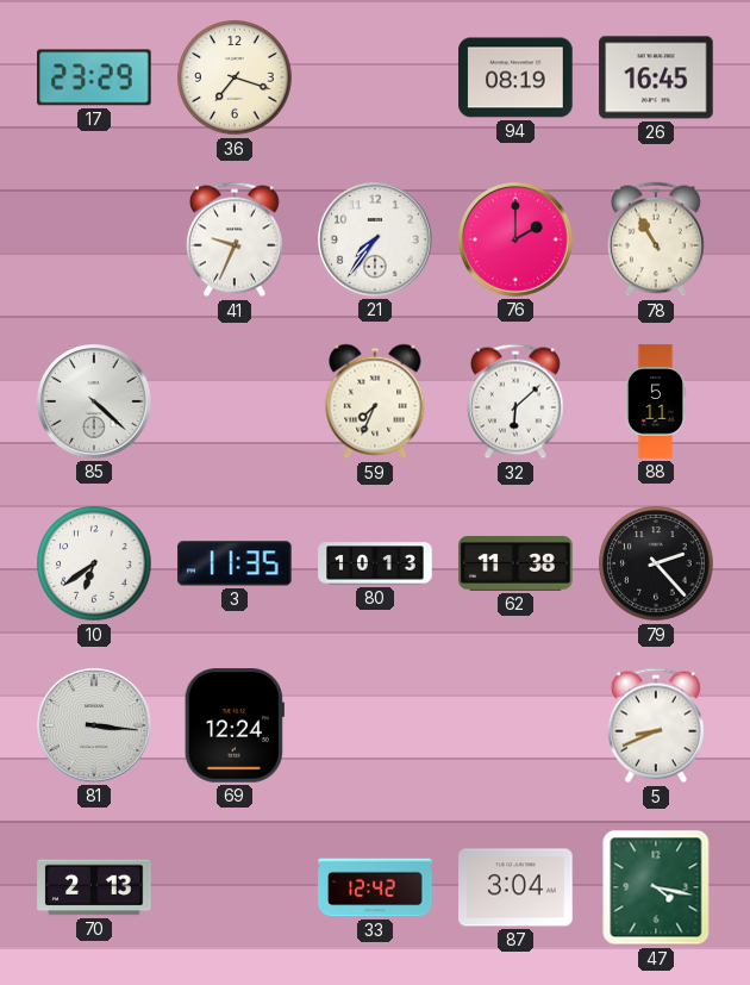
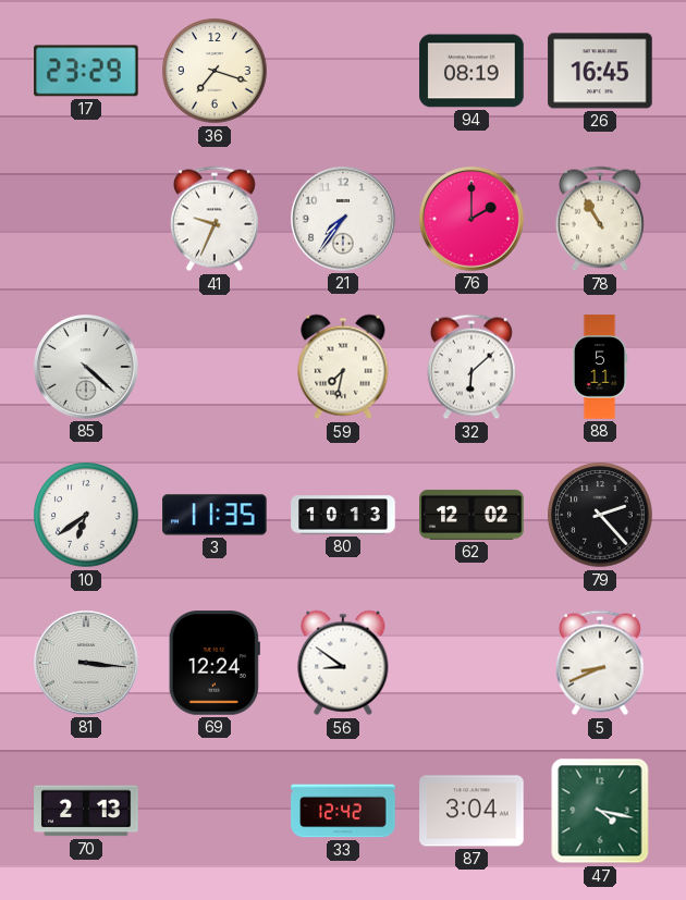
59: 7:34 -> 7:32
62: 11:38 -> 12:02
56: none -> 8:51
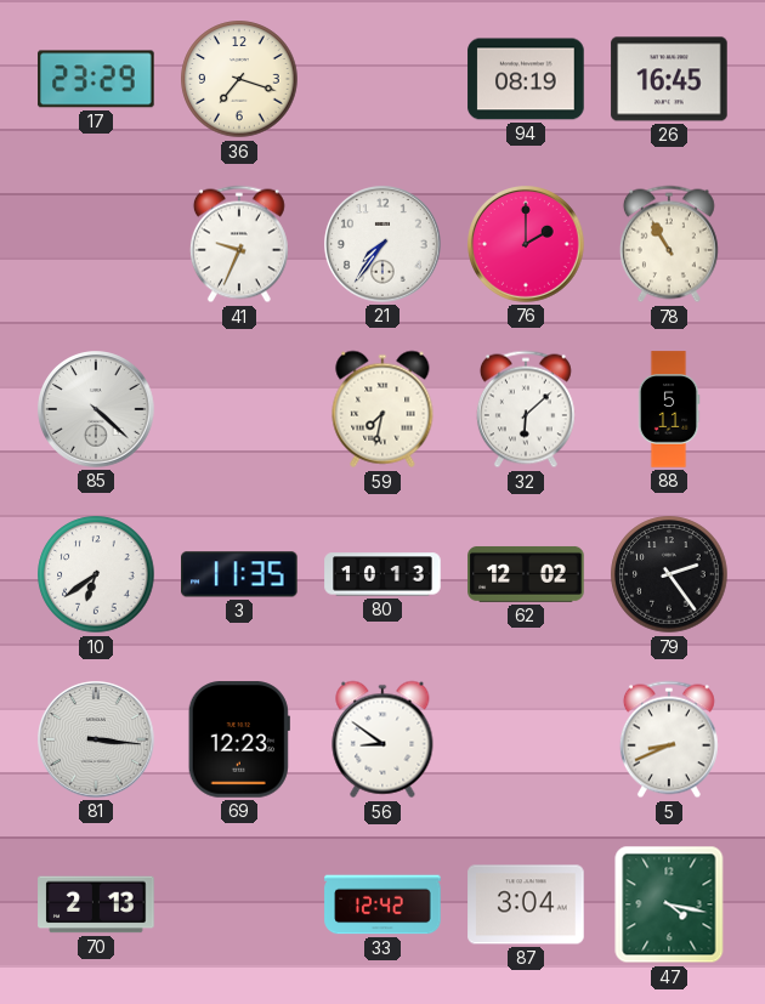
79: 2:23 -> 2:24
69: 12:24 -> 12:23
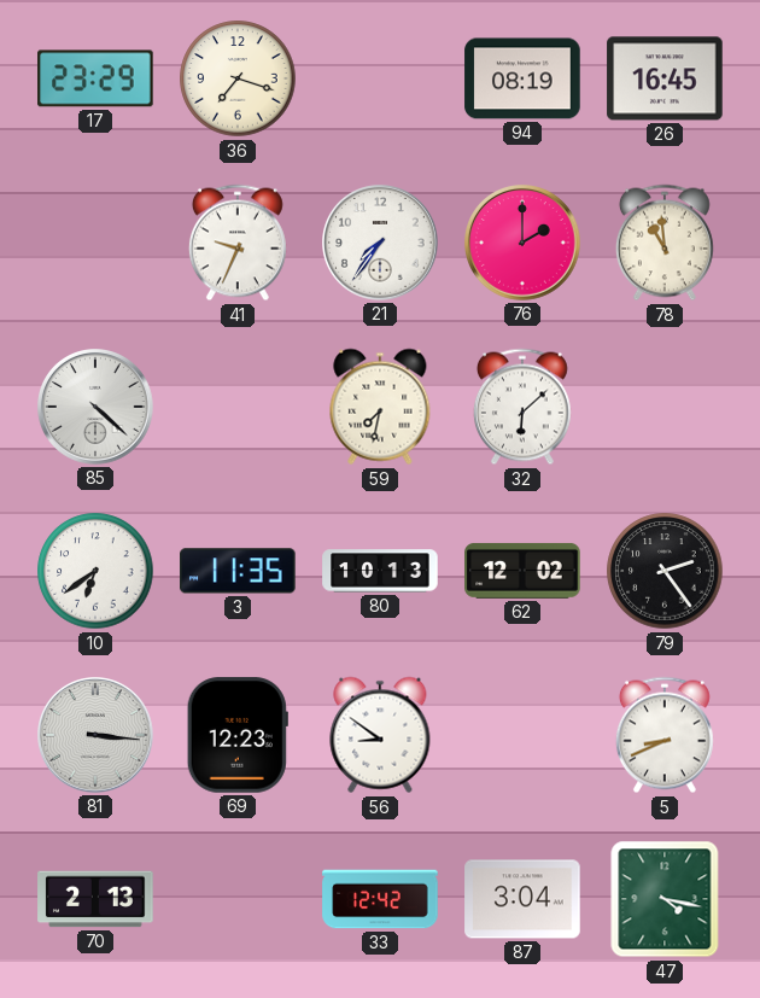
78: 10:55 -> 10:59
88: 5:11 -> none
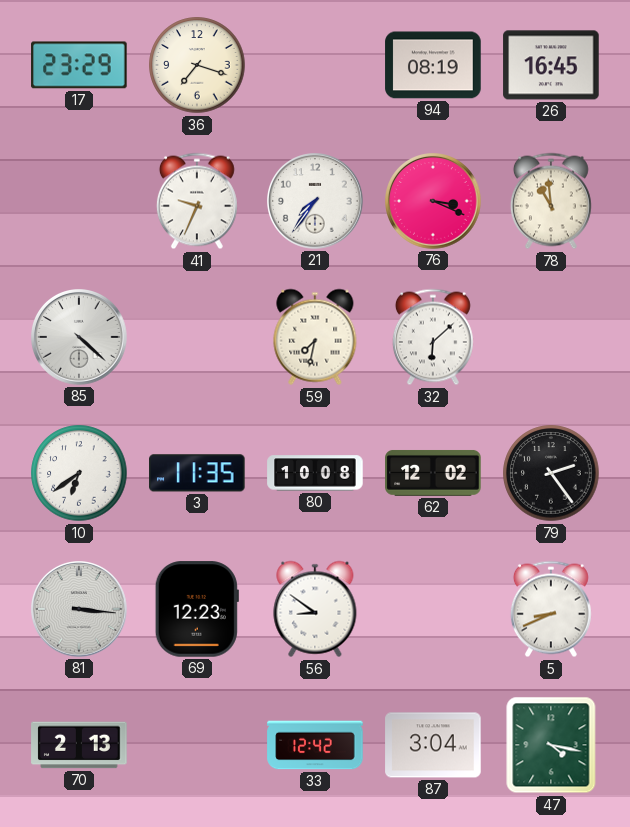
76: 2:00 -> 3:19
80: 10:13 -> 10:08
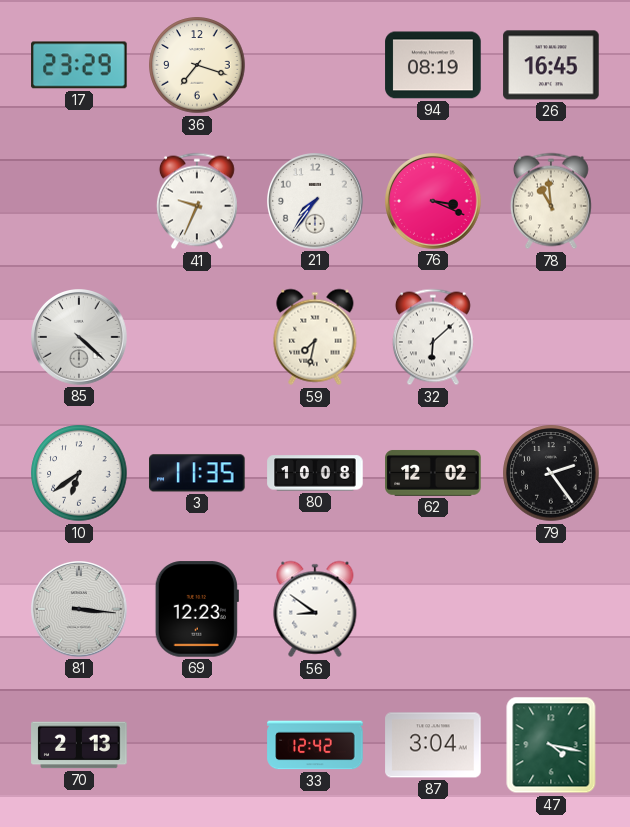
5: 8:41 -> none
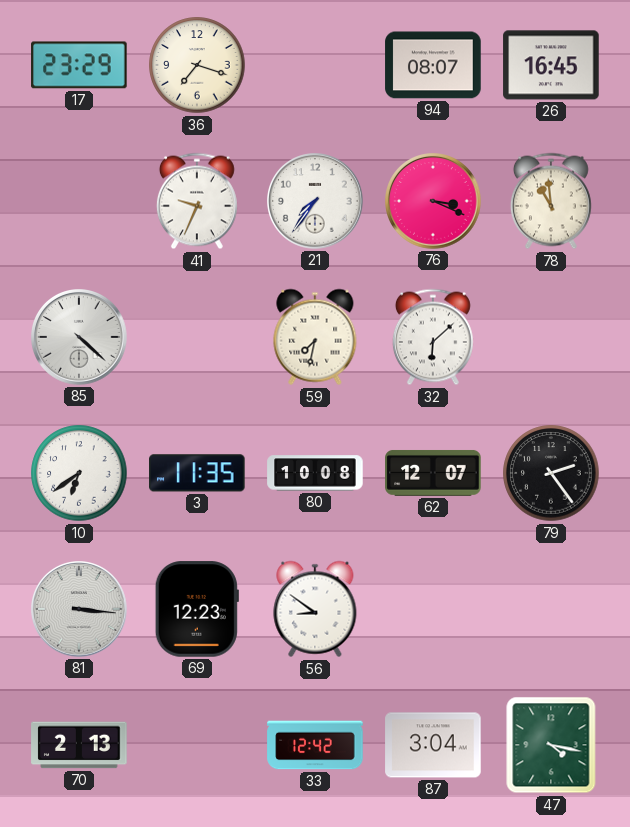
94: 08:19 -> 08:07
62: 12:02 -> 12:07
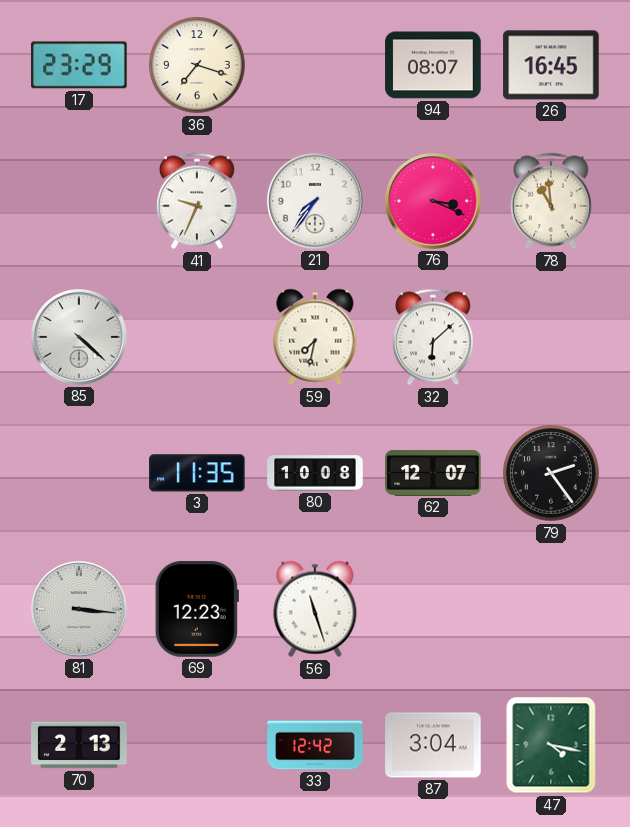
10: 6:39 -> none
56: 8:51 -> 11:27
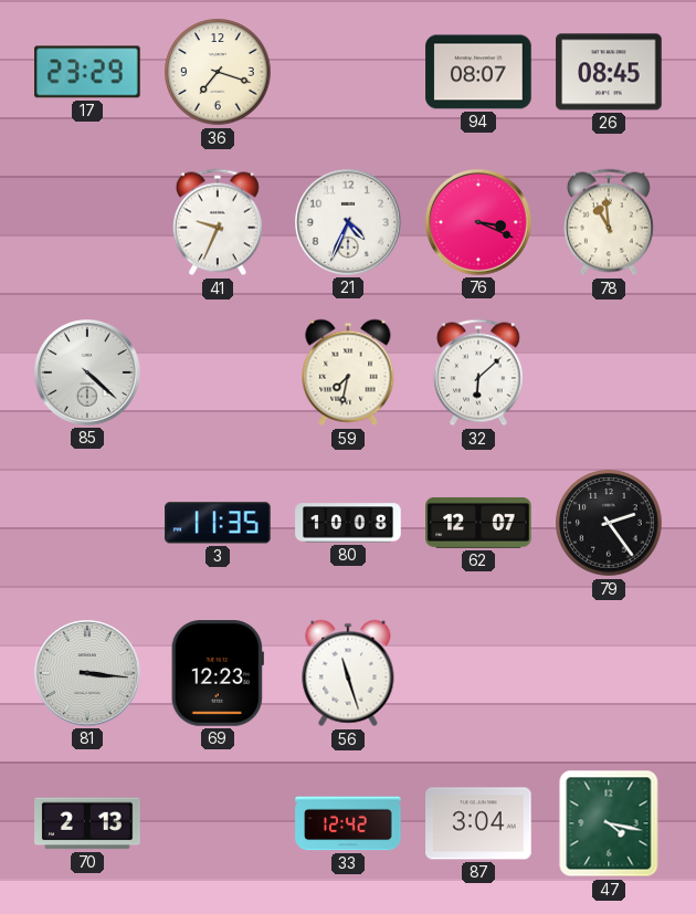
26: 16:45 -> 08:45
21: 7:36 -> 4:34
